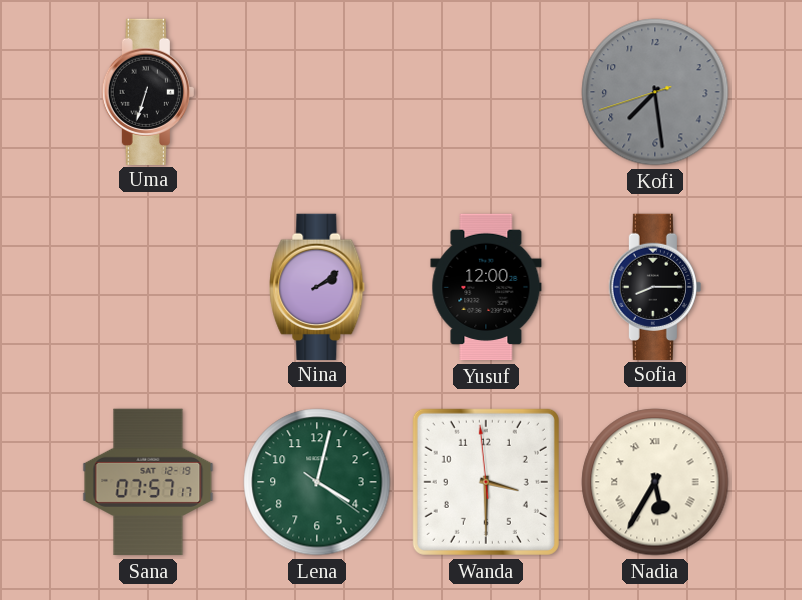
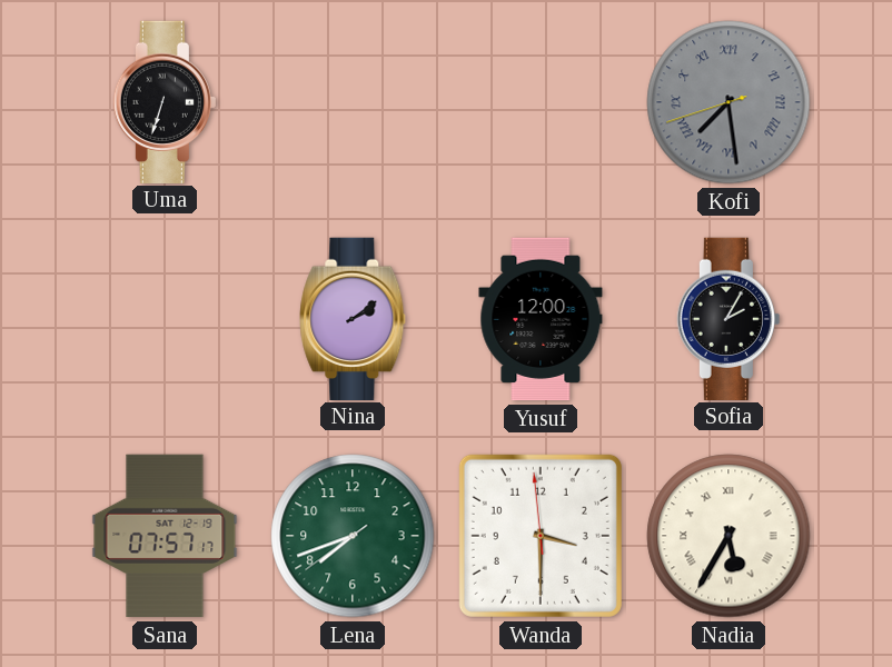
Kofi numerals: Arabic -> Roman
Sofia: 8:15 -> 2:05
Lena: 4:02 -> 7:41
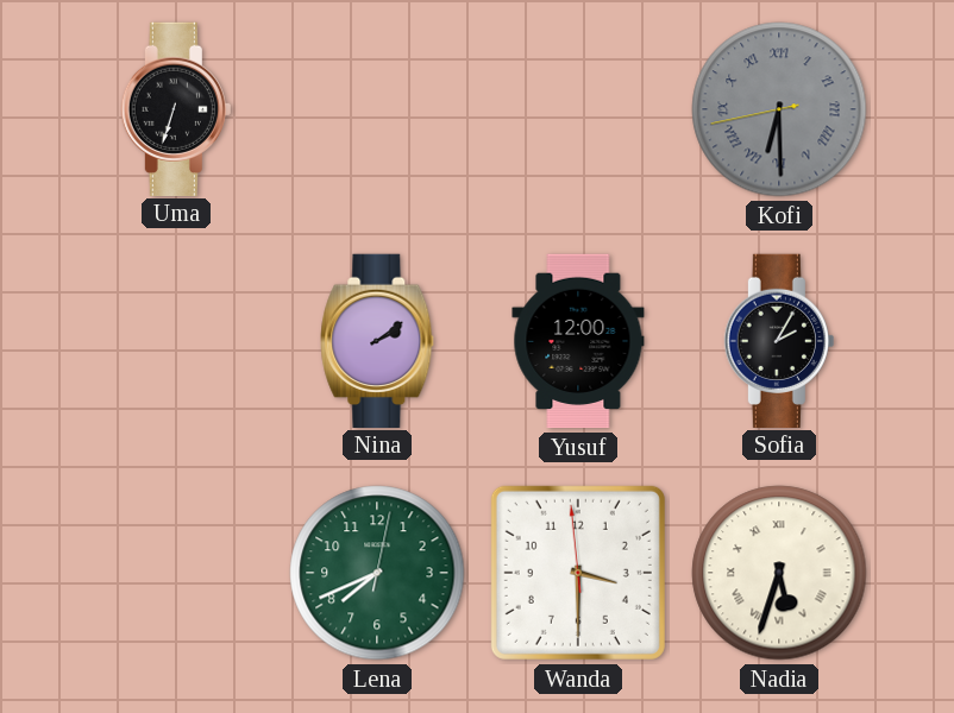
Kofi: 7:28 -> 6:29
Sana: 07:57 -> none
Lena: 7:41:39 -> 7:41:02
Nadia: 5:35 -> 5:33
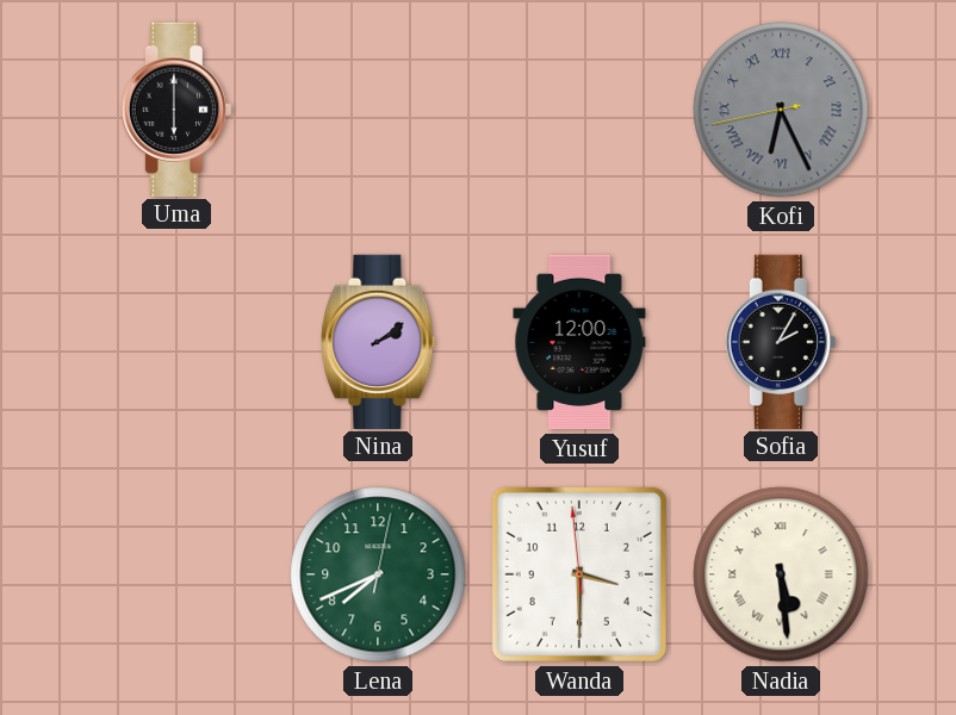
Uma: 6:33 -> 6:00
Kofi: 6:29 -> 6:25
Nadia: 5:33 -> 5:29
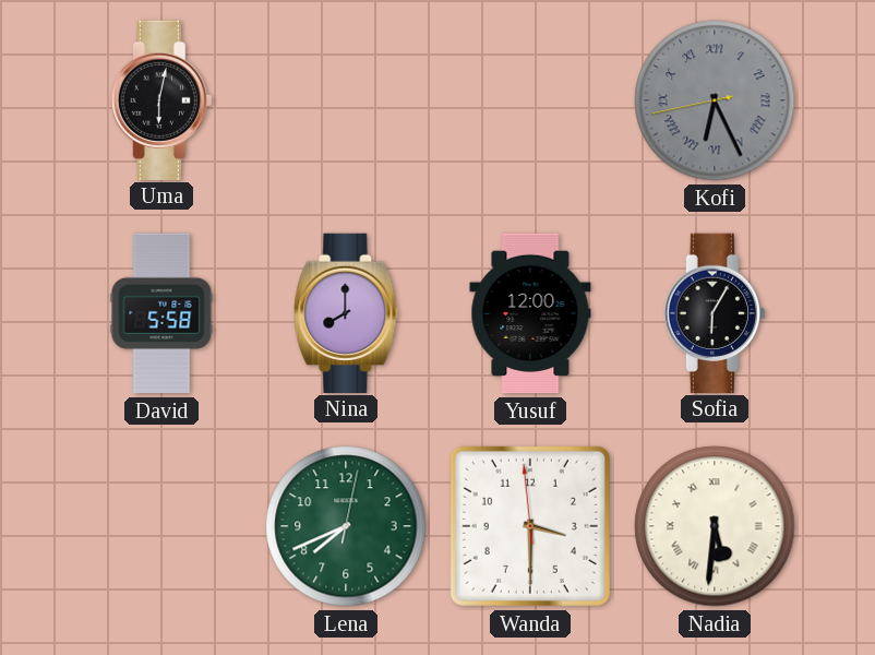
Uma: 6:00 -> 6:02
David: none -> 5:58
Nina: 2:09 -> 8:00
Sofia: 2:05 -> 6:05
Nadia: 5:29 -> 5:31
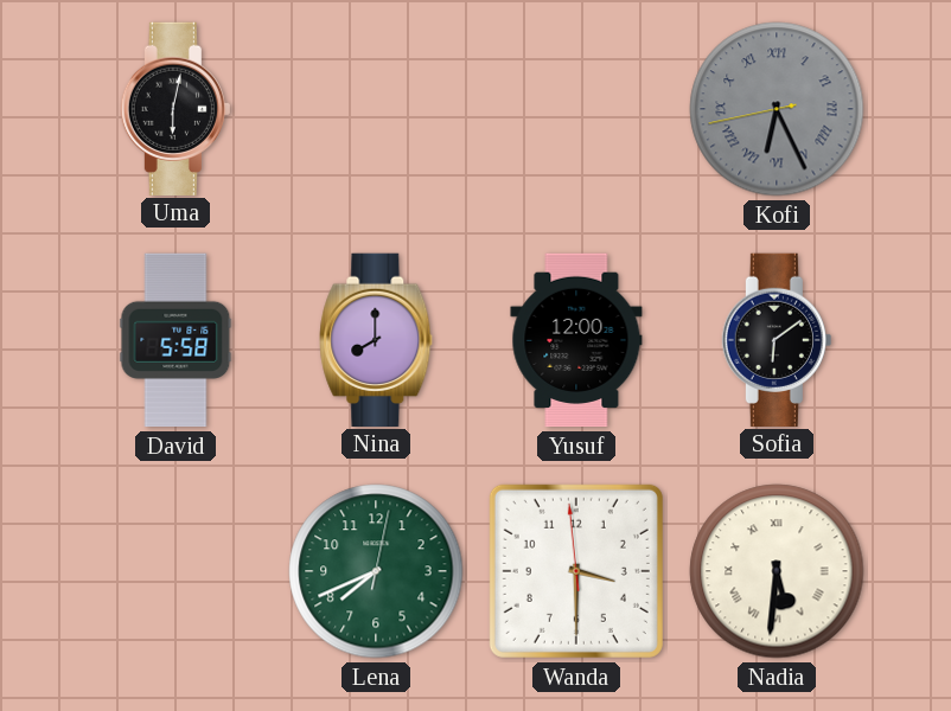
Sofia: 6:05 -> 6:09
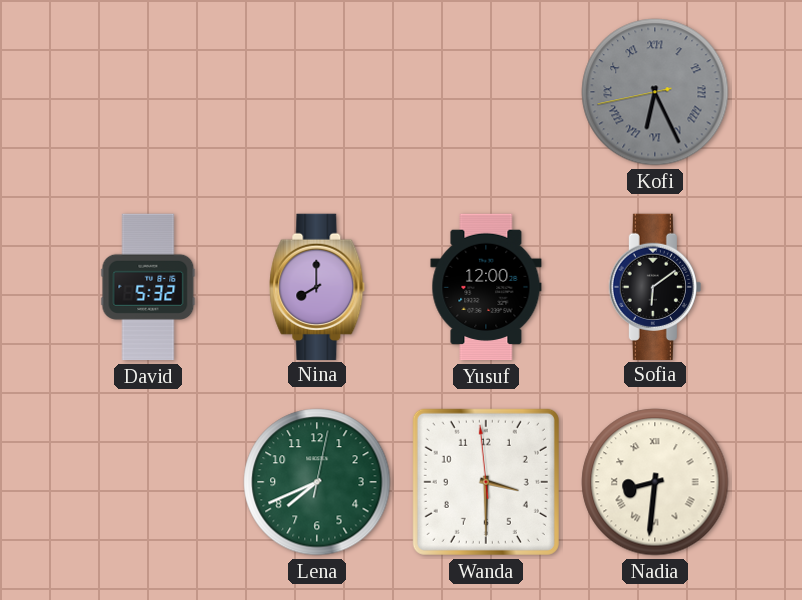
Uma: 6:02 -> none
David: 5:58 -> 5:32
Nadia: 5:31 -> 8:31
